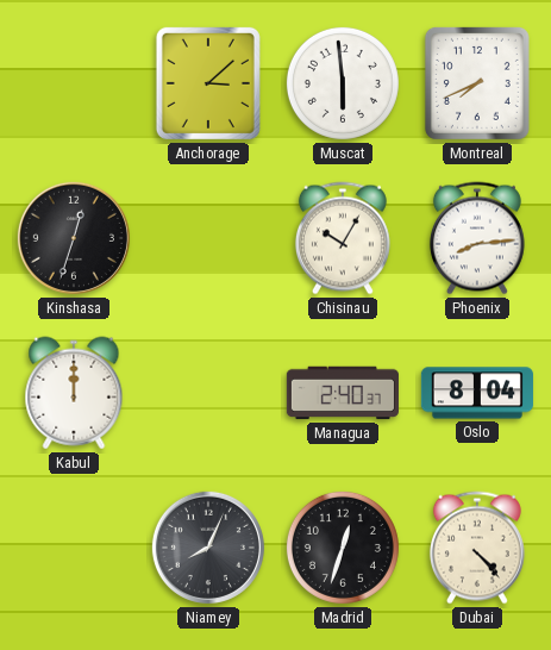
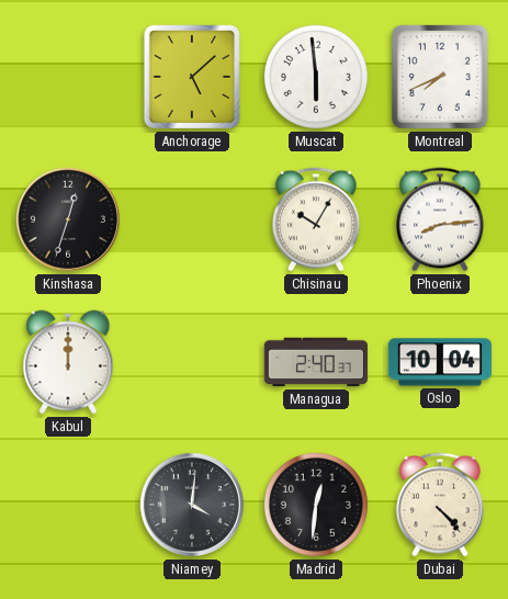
Anchorage: 3:08 -> 5:08
Oslo: 8:04 -> 10:04
Niamey: 8:04 -> 4:01
Madrid: 12:33 -> 12:31
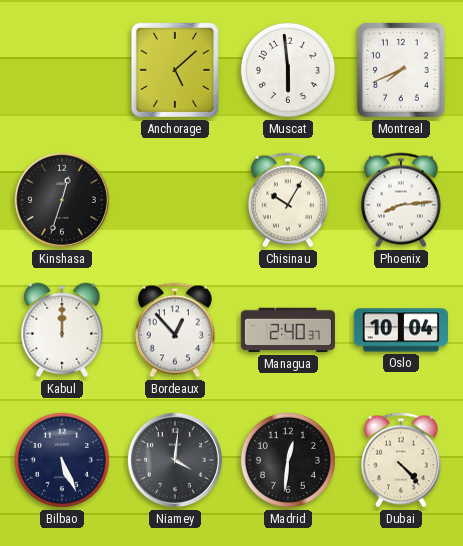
Bordeaux: none -> 12:53
Bilbao: none -> 5:26
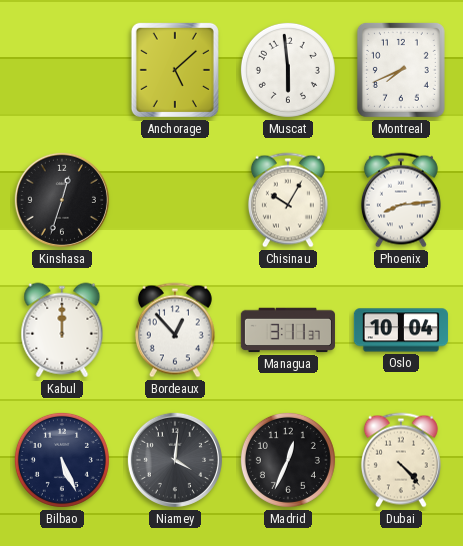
Managua: 2:40 -> 3:11
Madrid: 12:31 -> 12:34
